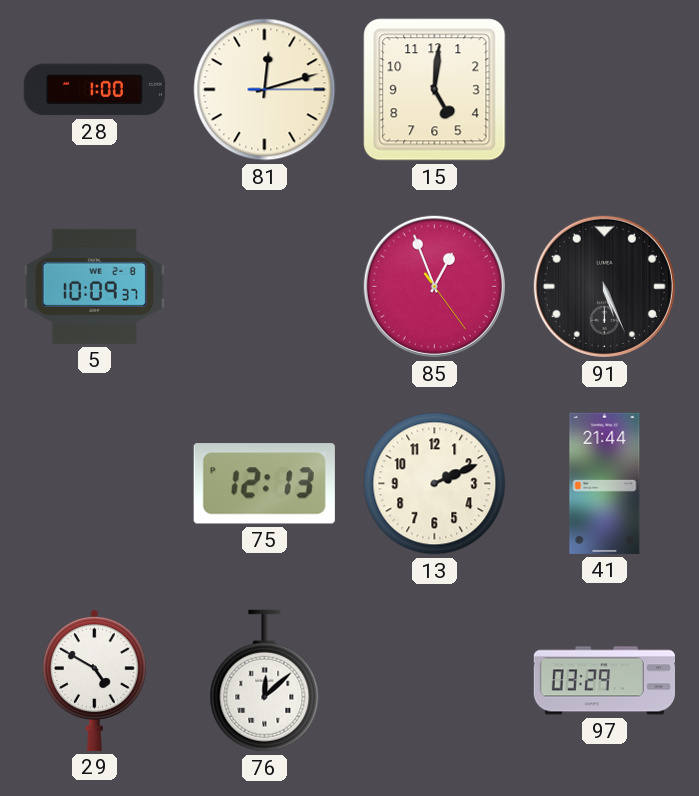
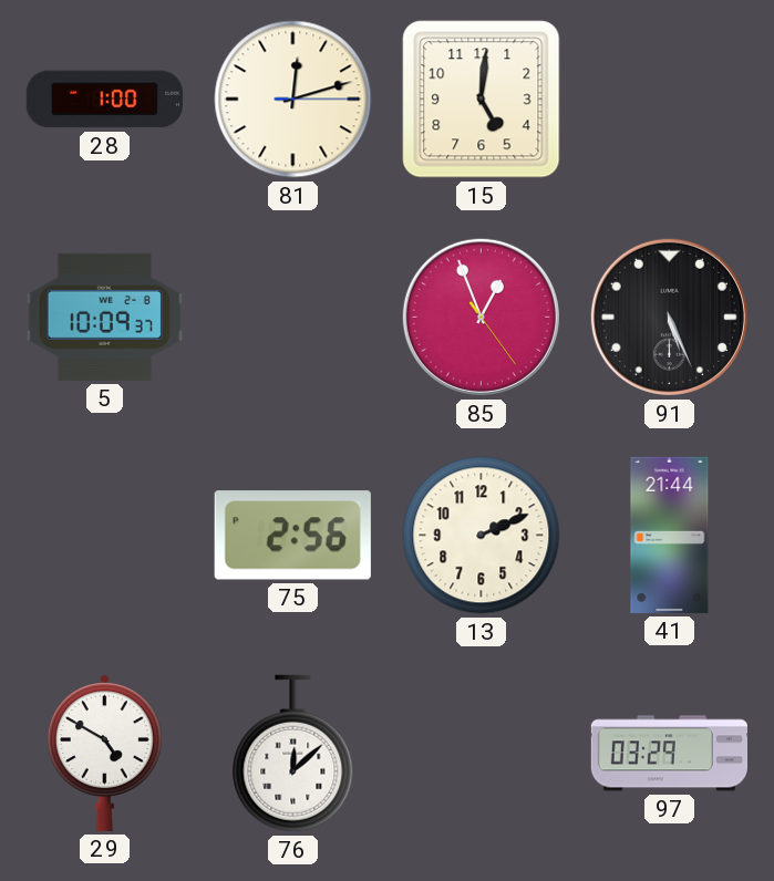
75: 12:13 -> 2:56
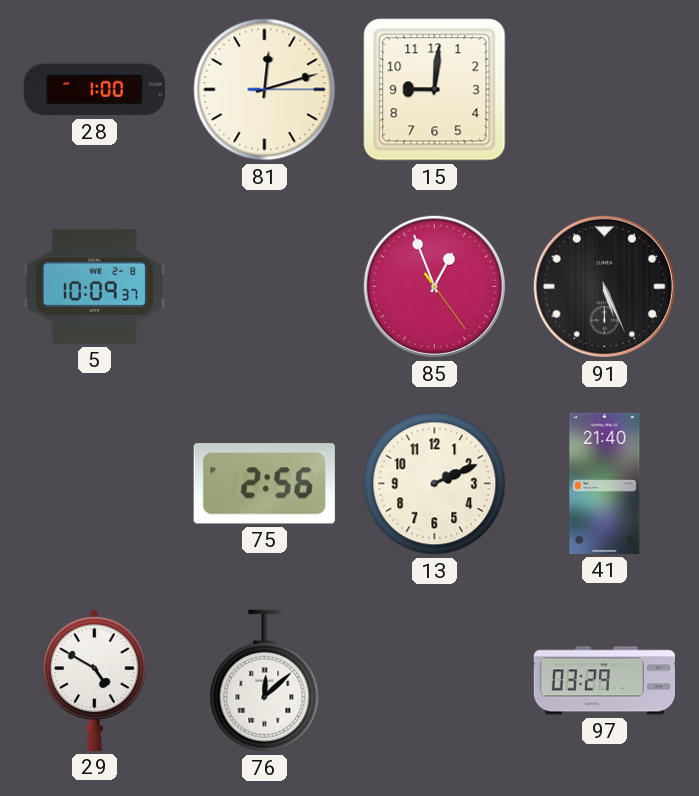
15: 5:01 -> 9:01
41: 21:44 -> 21:40
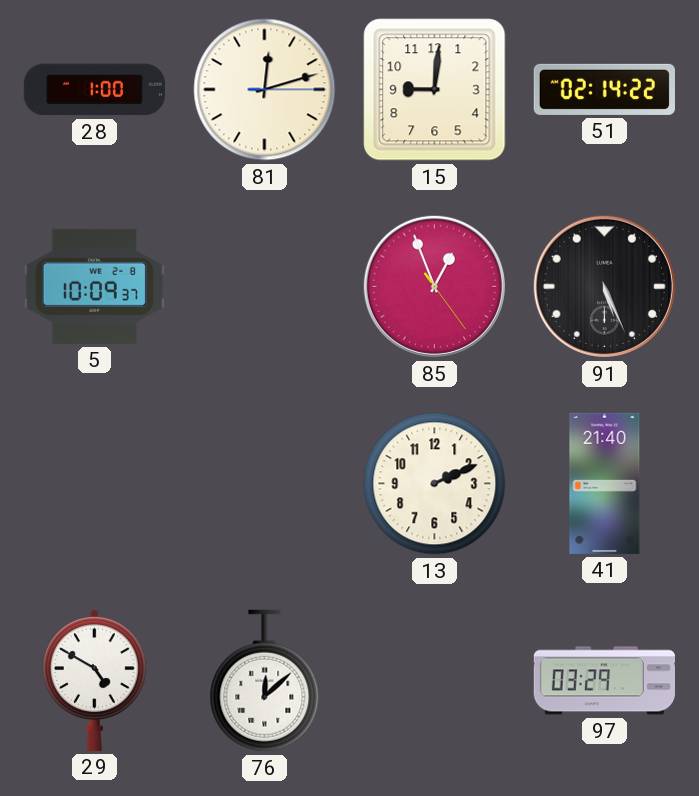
51: none -> 02:14
75: 2:56 -> none
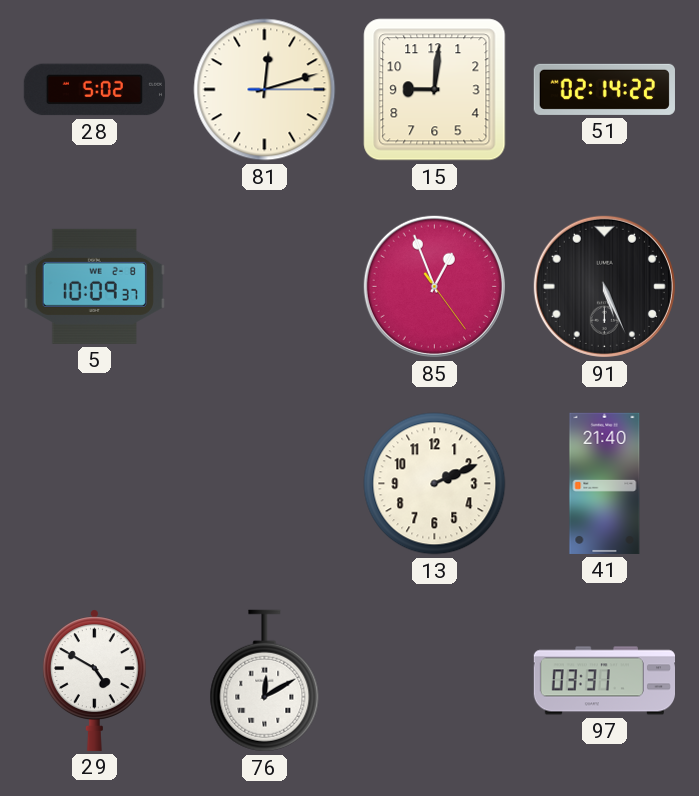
28: 1:00 -> 5:02
76: 12:08 -> 12:10
97: 03:29 -> 03:31
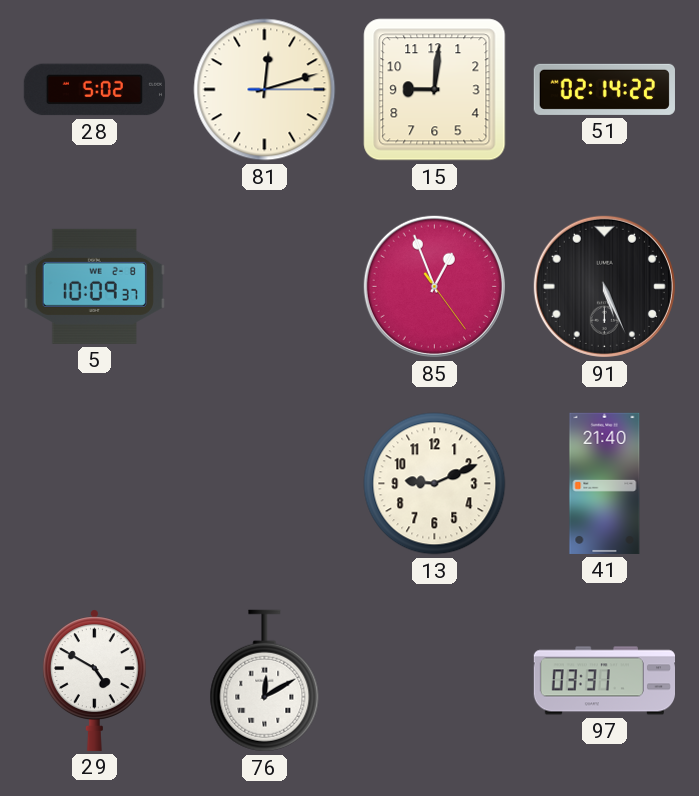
13: 2:11 -> 9:11
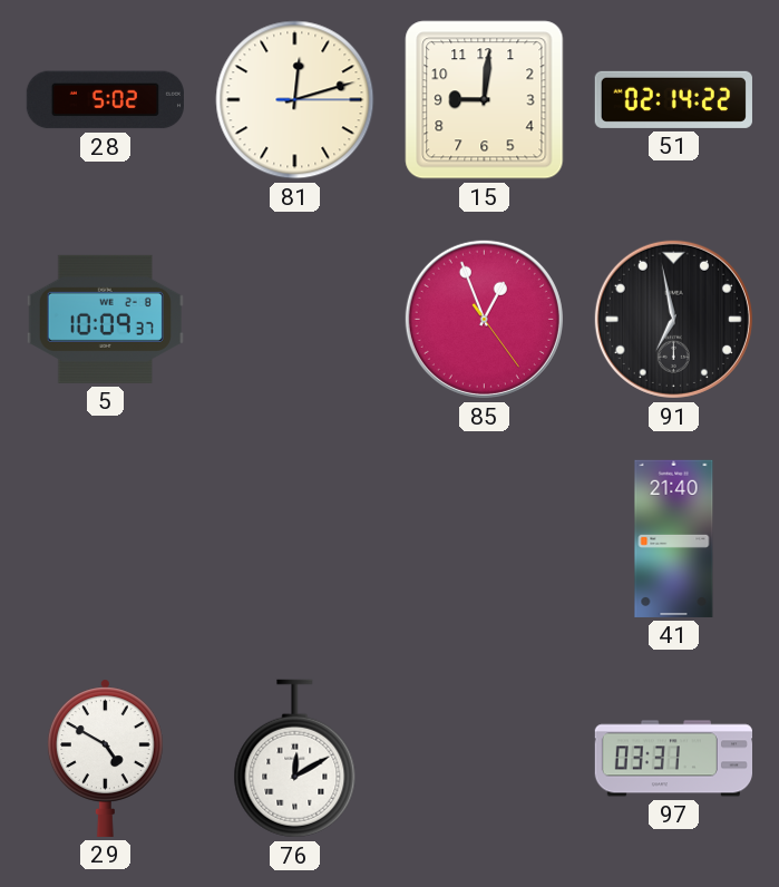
91: 5:26 -> 6:58
13: 9:11 -> none
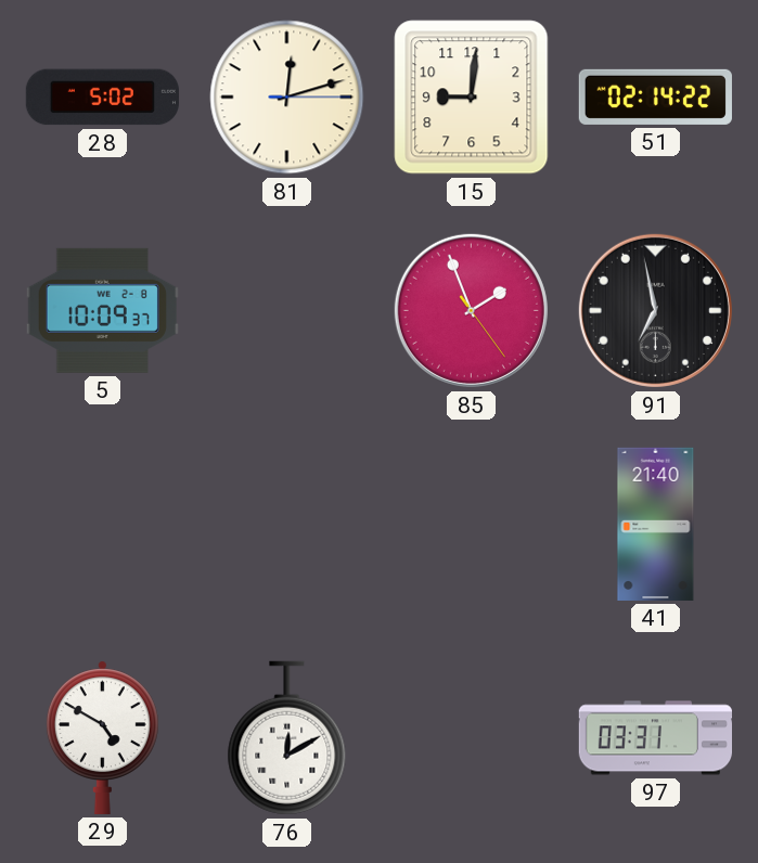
85: 12:56 -> 1:56
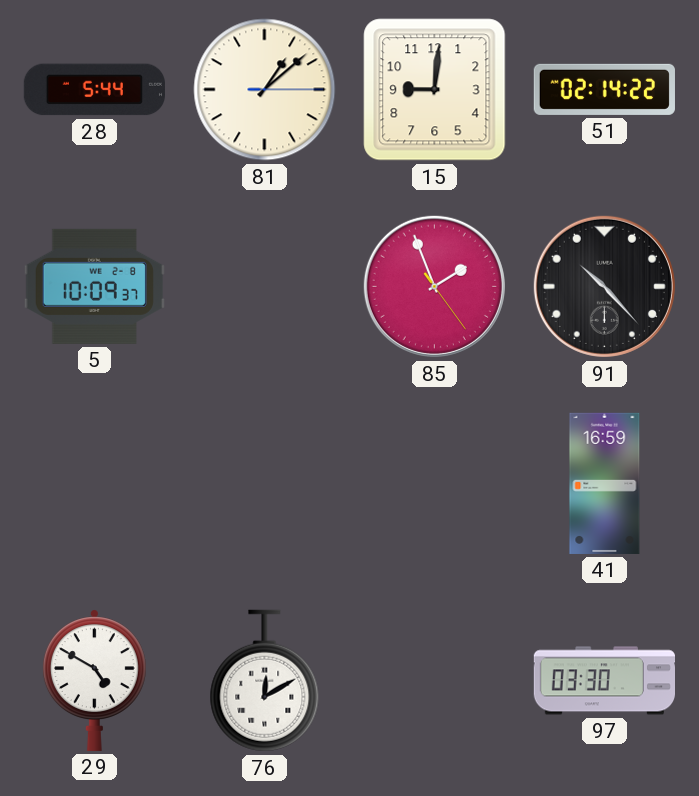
28: 5:02 -> 5:44
81: 12:12 -> 1:08
91: 6:58 -> 10:23
41: 21:40 -> 16:59
97: 03:31 -> 03:30
